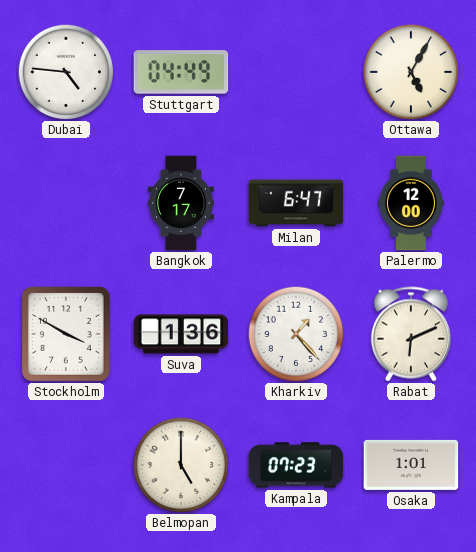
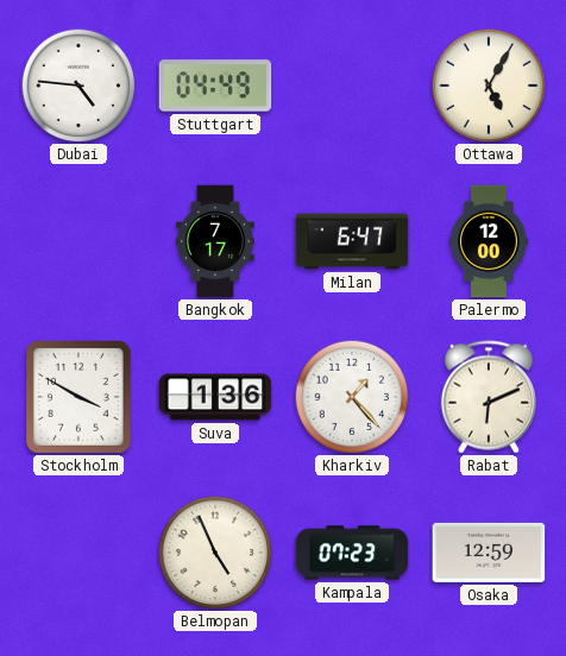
Belmopan: 5:00 -> 4:56
Osaka: 1:01 -> 12:59
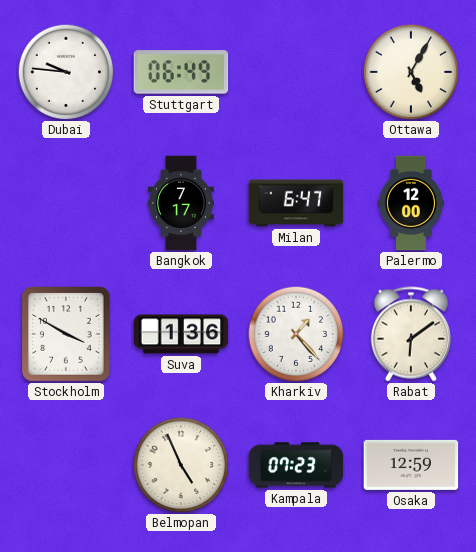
Dubai: 4:46 -> 9:46
Stuttgart: 04:49 -> 06:49
Rabat: 6:11 -> 6:09
